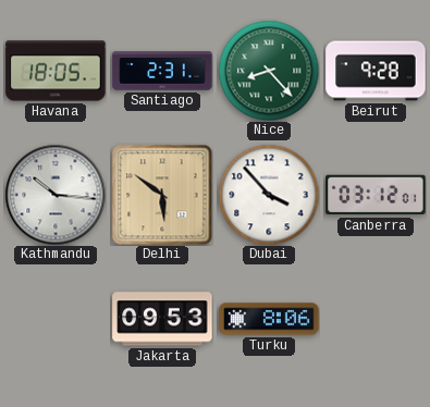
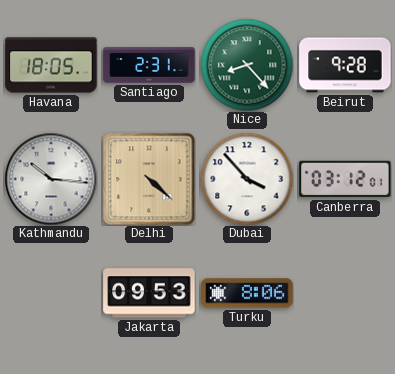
Delhi: 5:51 -> 4:22
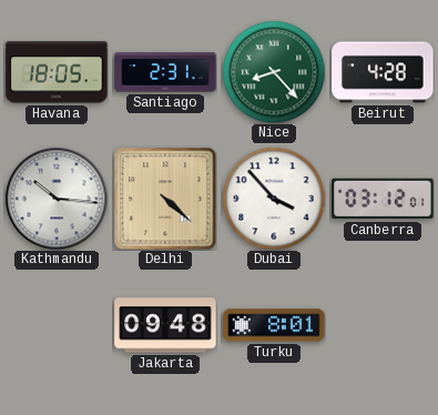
Beirut: 9:28 -> 4:28
Jakarta: 09:53 -> 09:48
Turku: 8:06 -> 8:01
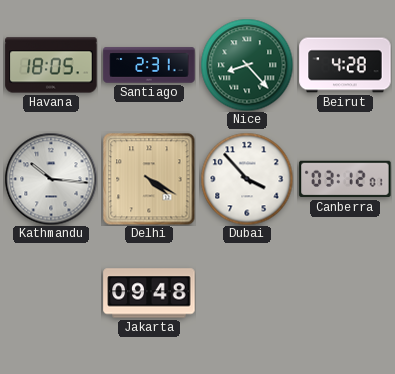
Delhi: 4:22 -> 4:20
Turku: 8:01 -> none
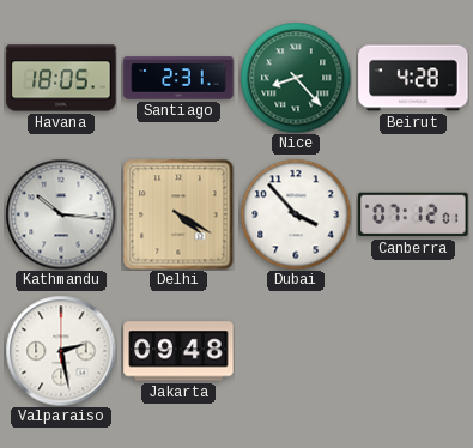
Canberra: 03:12 -> 07:12
Valparaiso: none -> 2:28
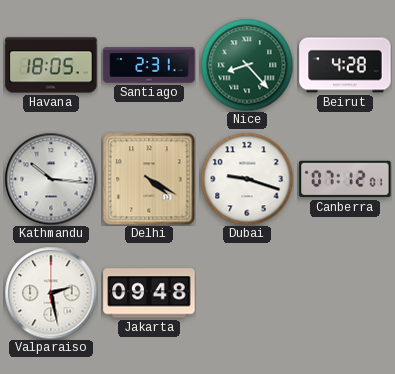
Dubai: 3:53 -> 9:18
